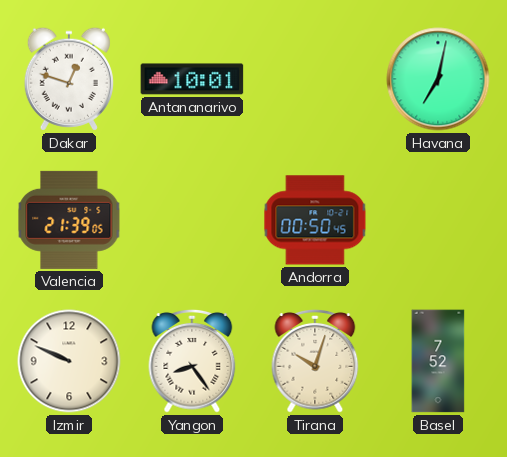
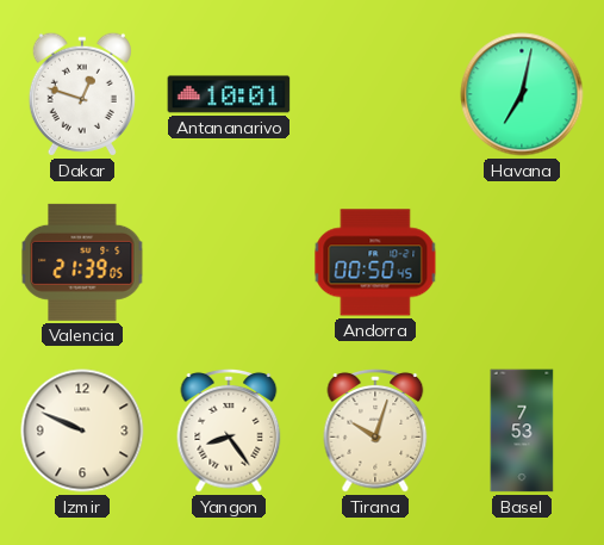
Basel: 7:52 -> 7:53
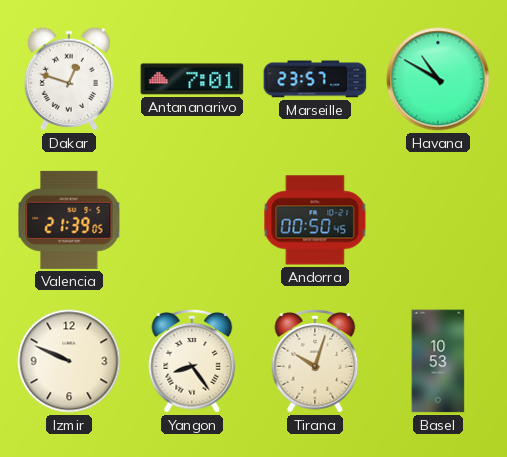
Antananarivo: 10:01 -> 7:01
Marseille: none -> 23:57
Havana: 7:02 -> 10:50
Basel: 7:53 -> 10:53
